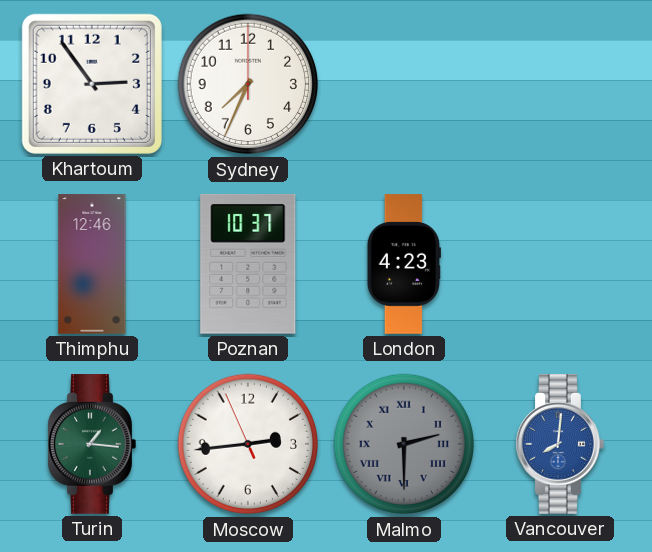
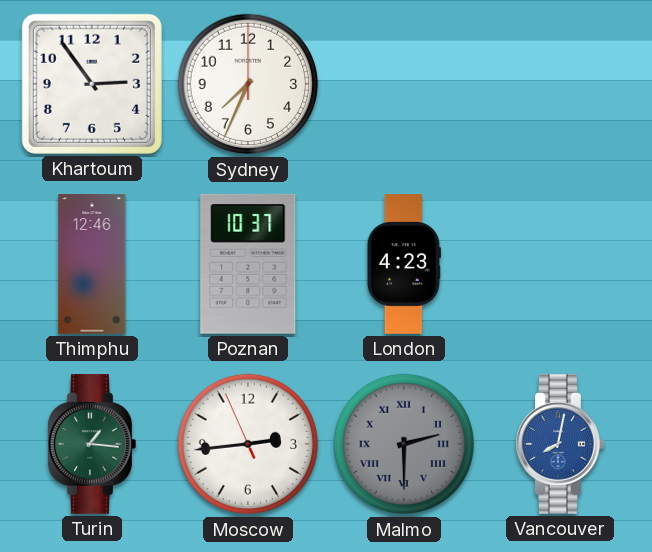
Vancouver: 8:01 -> 8:02
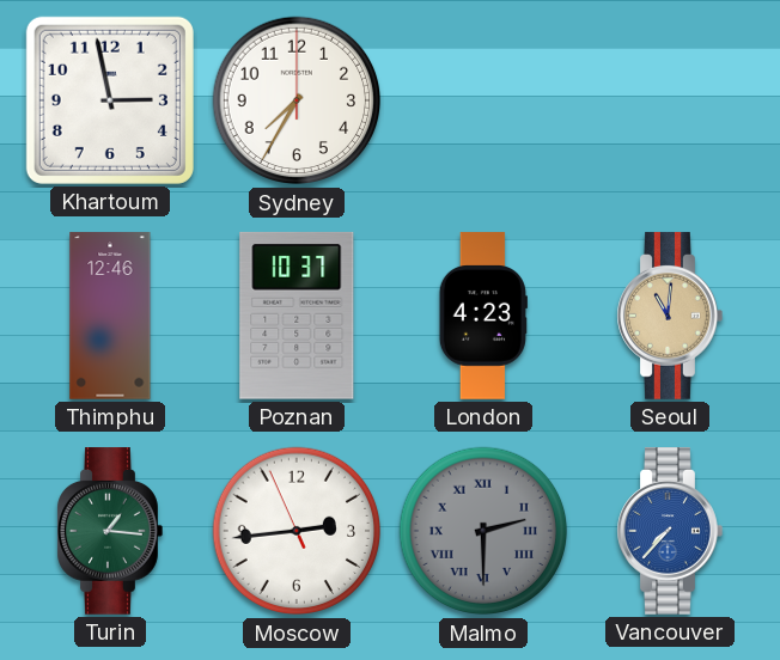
Khartoum: 2:54 -> 2:58
Sydney: 7:34 -> 7:35
Seoul: none -> 11:01
Vancouver: 8:02 -> 7:37
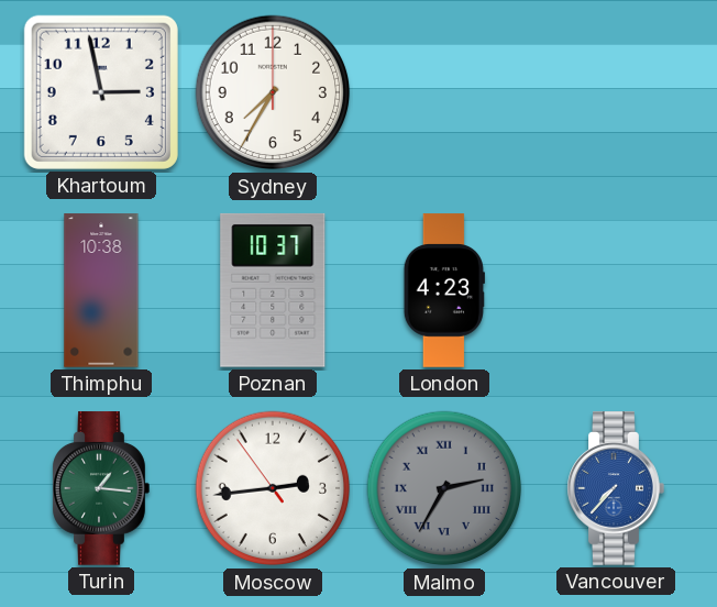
Thimphu: 12:46 -> 10:38
Seoul: 11:01 -> none
Moscow: 2:43:56 -> 2:43:54
Malmo: 2:30 -> 2:35
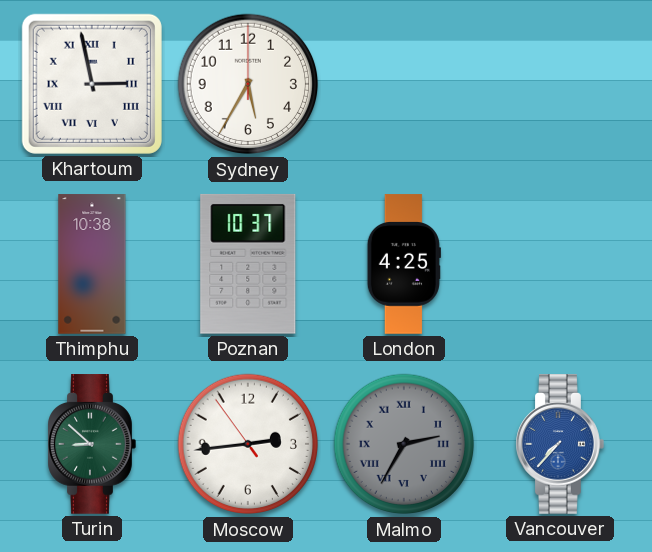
Khartoum numerals: Arabic -> Roman
Sydney: 7:35 -> 5:35
London: 4:23 -> 4:25
Turin: 1:16 -> 8:52
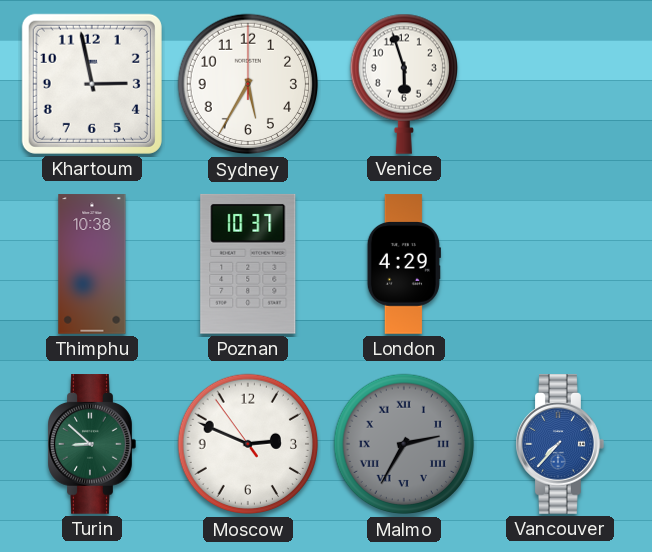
Khartoum numerals: Roman -> Arabic
Venice: none -> 5:57
London: 4:25 -> 4:29
Moscow: 2:43 -> 2:48
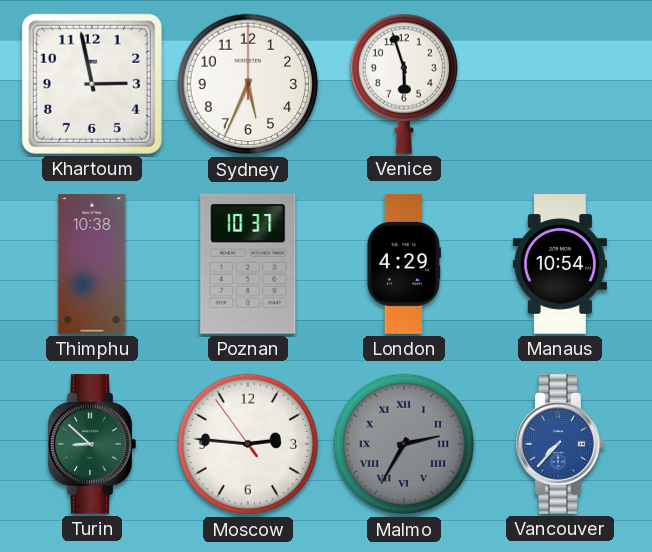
Sydney: 5:35 -> 5:34
Manaus: none -> 10:54
Moscow: 2:48 -> 2:45
